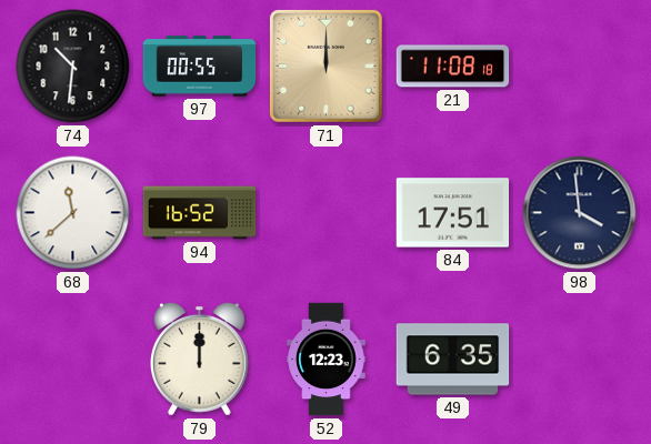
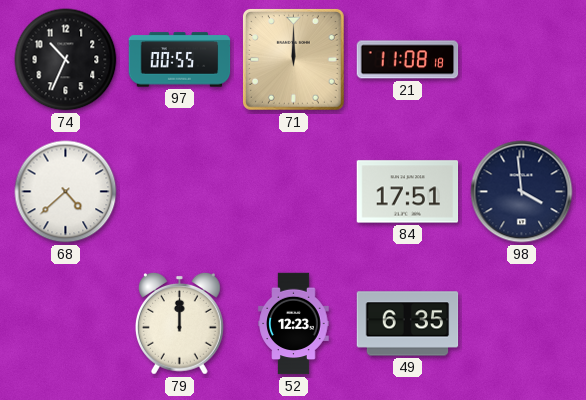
74: 10:31 -> 10:34
68: 11:38 -> 4:38
94: 16:52 -> none
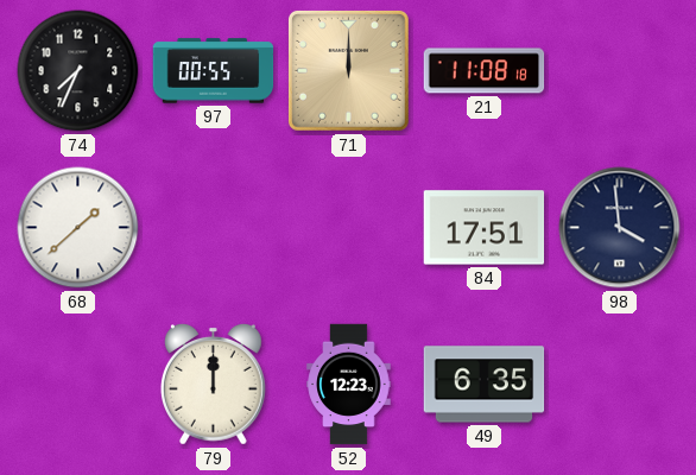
74: 10:34 -> 7:34
68: 4:38 -> 1:38
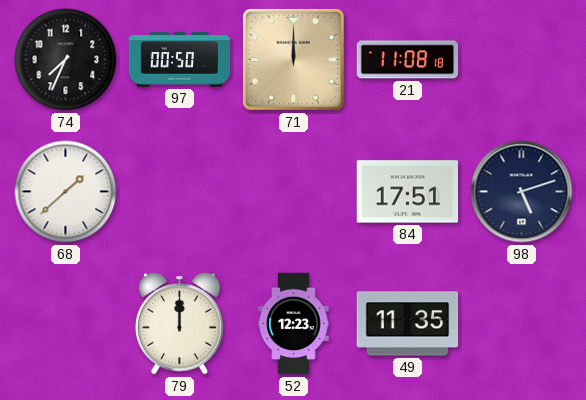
97: 00:55 -> 00:50
98: 3:59 -> 5:12
49: 6:35 -> 11:35
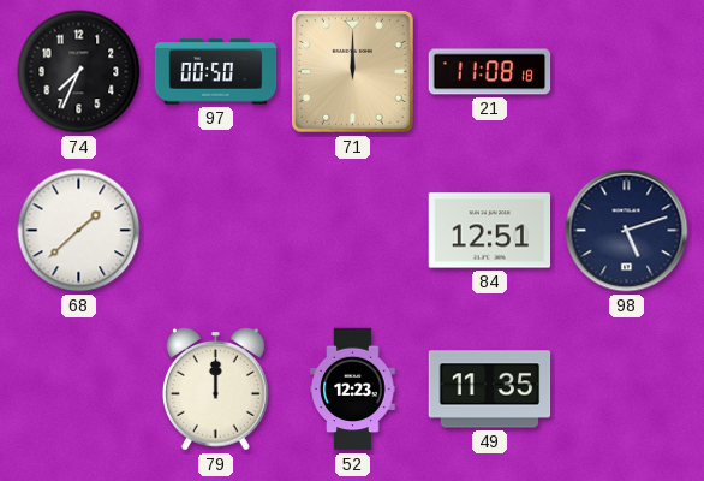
84: 17:51 -> 12:51
